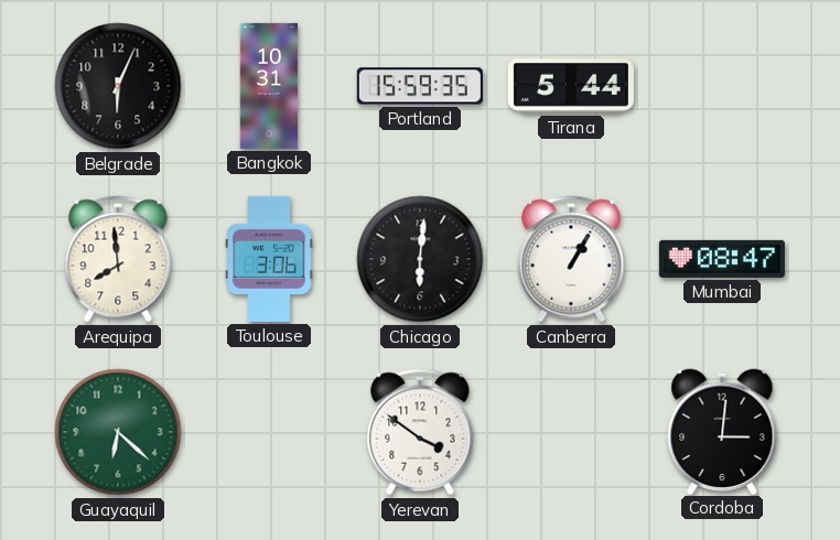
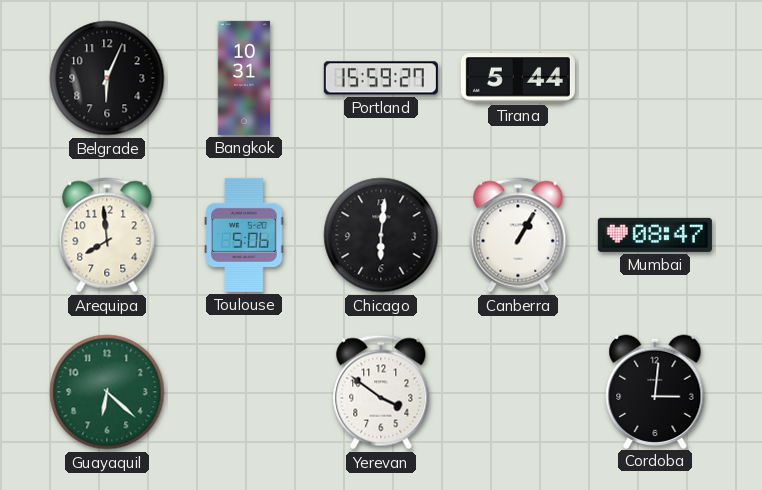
Portland: 15:59:35 -> 15:59:27
Toulouse: 3:06 -> 5:06
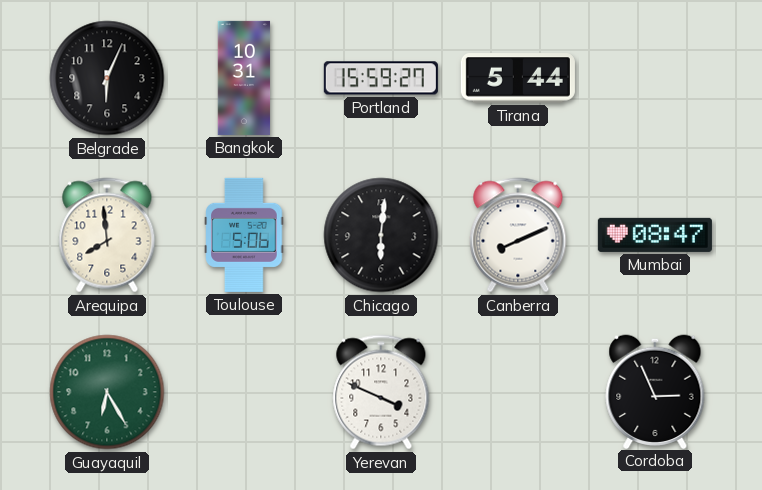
Canberra: 1:05 -> 8:11
Guayaquil: 6:22 -> 6:25
Yerevan: 3:51 -> 3:49
Cordoba: 3:01 -> 2:56
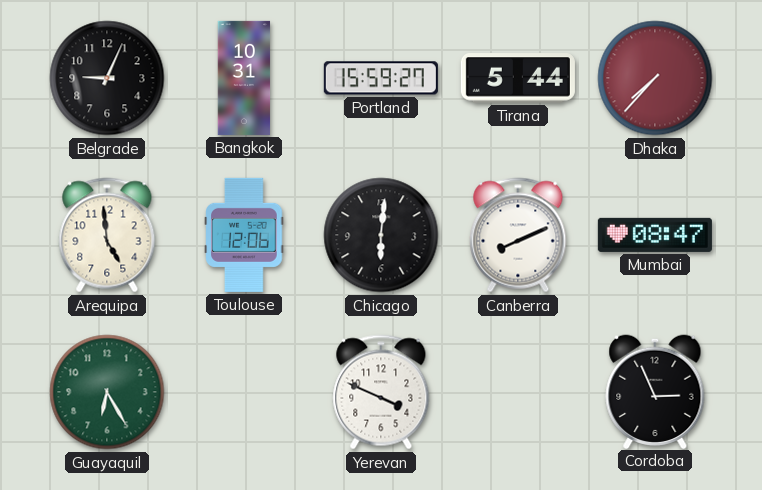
Belgrade: 6:04 -> 9:04
Dhaka: none -> 7:37
Arequipa: 7:59 -> 4:59
Toulouse: 5:06 -> 12:06
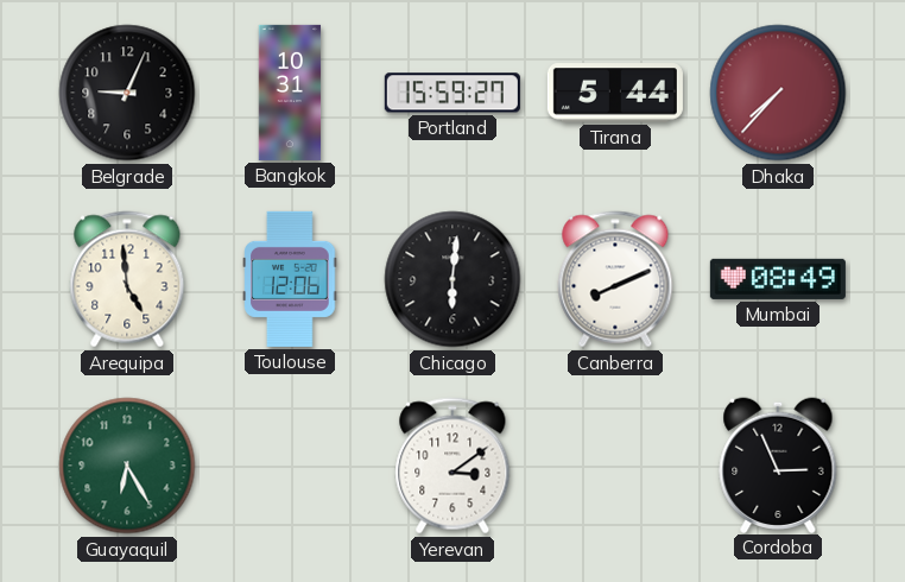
Mumbai: 08:47 -> 08:49
Yerevan: 3:49 -> 3:09
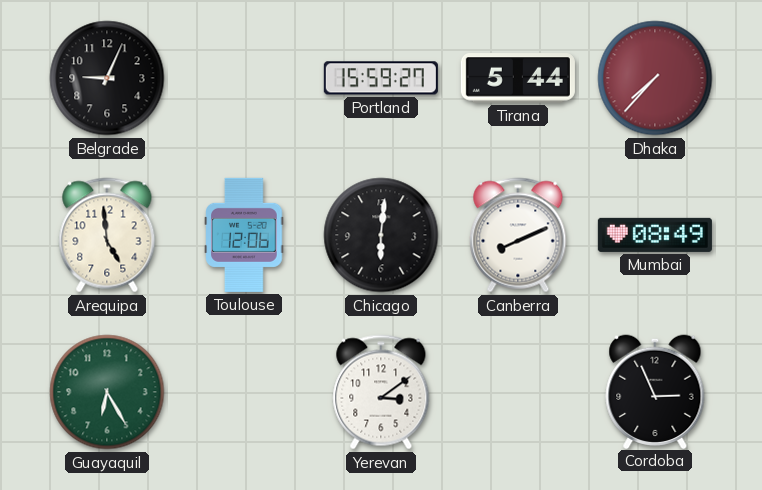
Bangkok: 10:31 -> none
